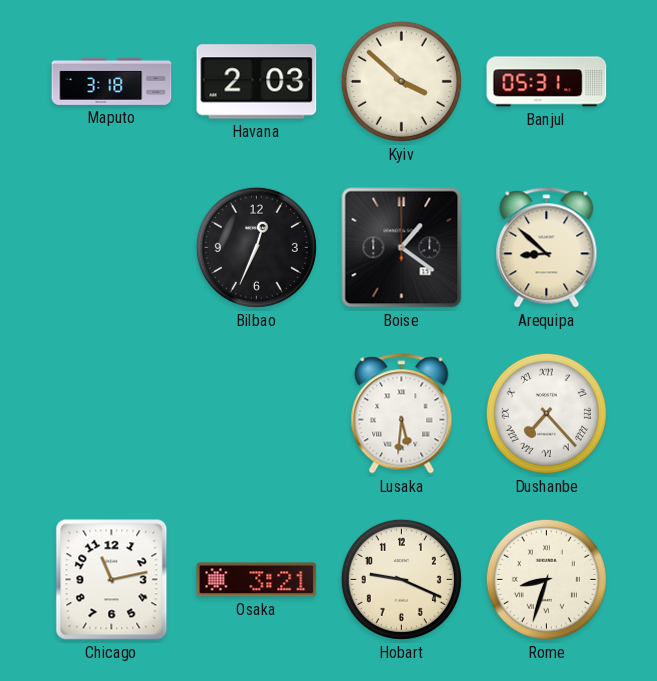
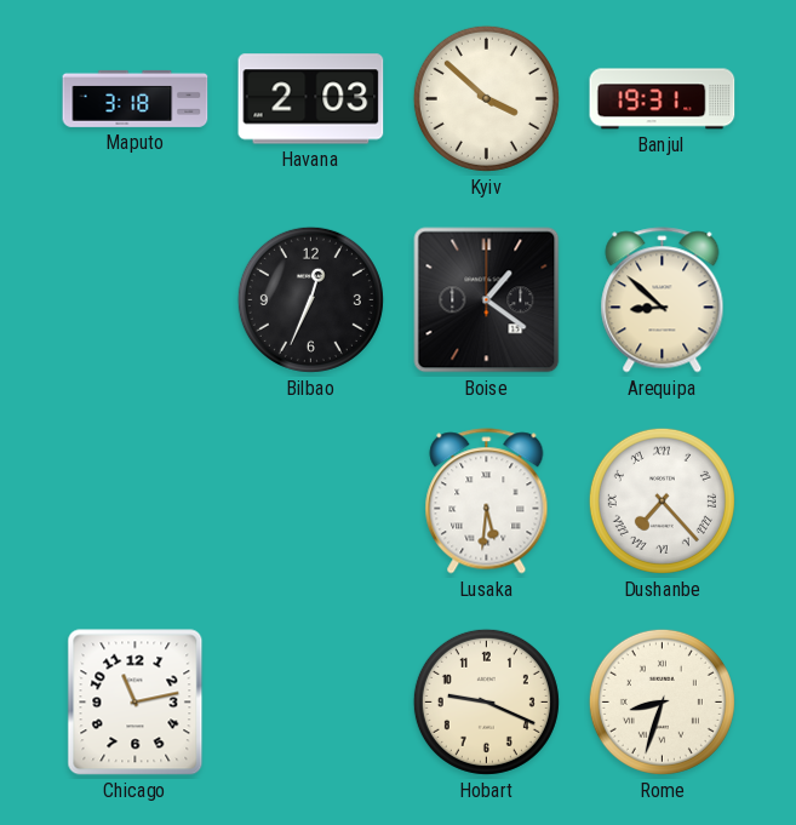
Banjul: 05:31 -> 19:31
Osaka: 3:21 -> none
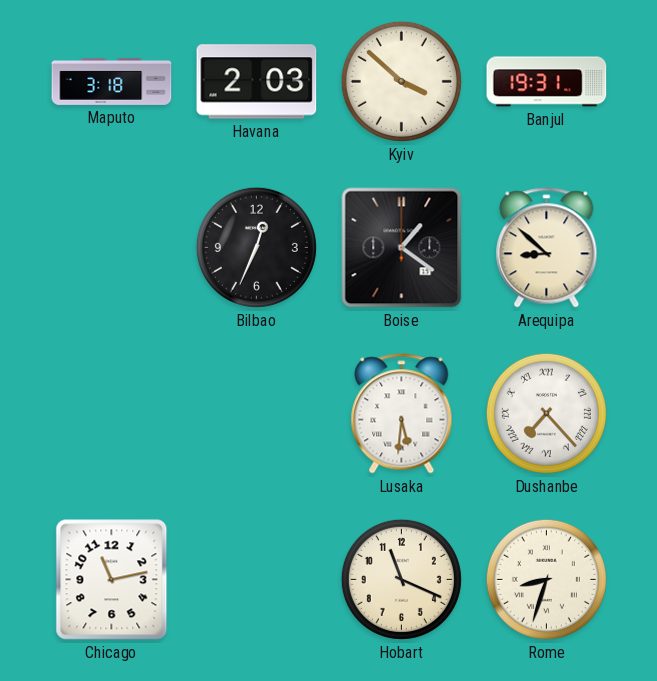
Hobart: 9:19 -> 11:19
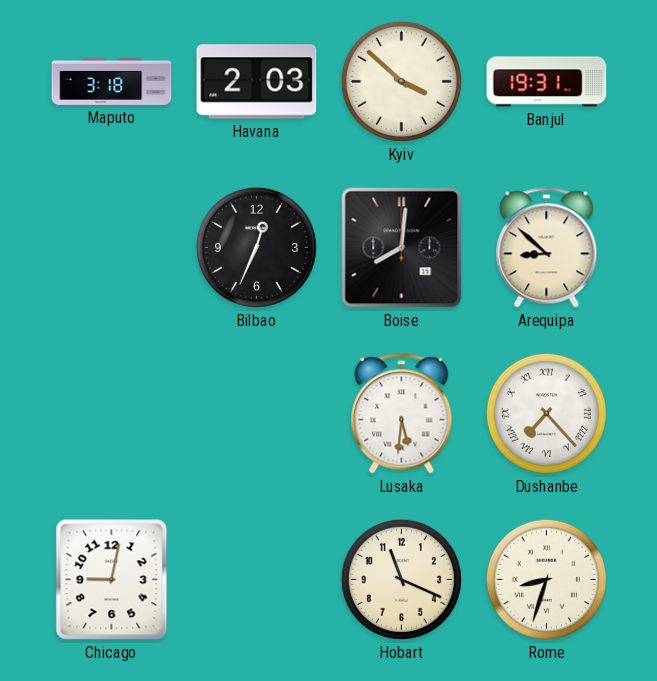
Boise: 1:21 -> 8:01
Chicago: 11:13 -> 9:02
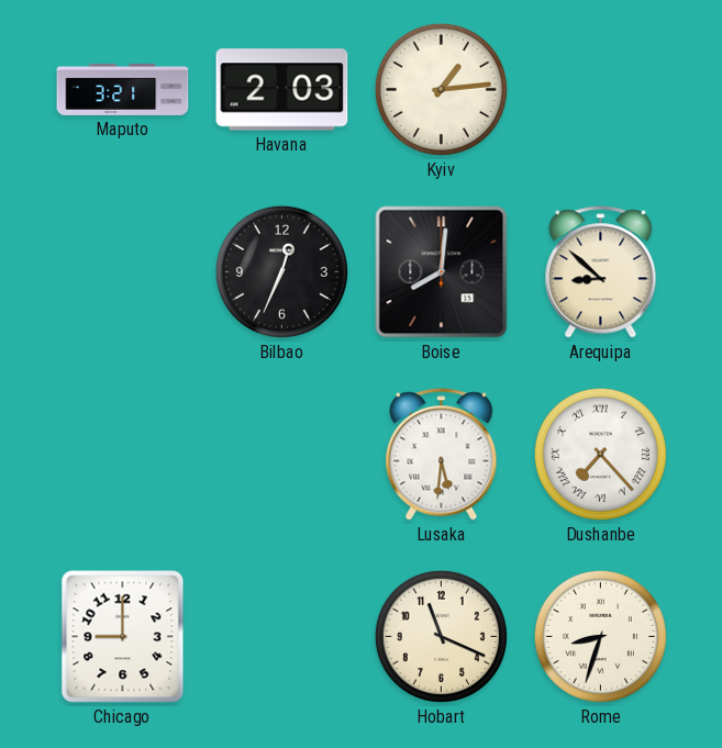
Maputo: 3:18 -> 3:21
Kyiv: 3:52 -> 1:14
Banjul: 19:31 -> none
Chicago: 9:02 -> 9:00
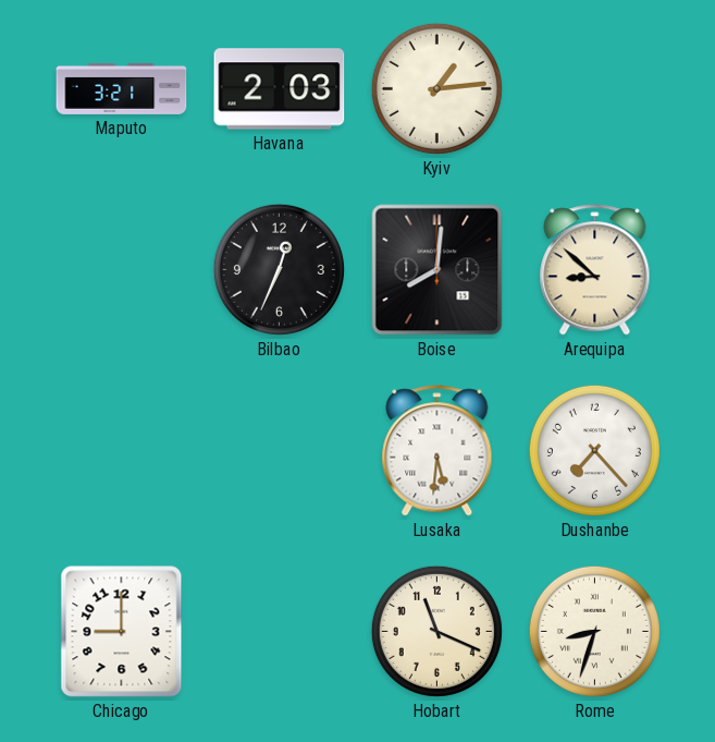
Dushanbe numerals: Roman -> Arabic
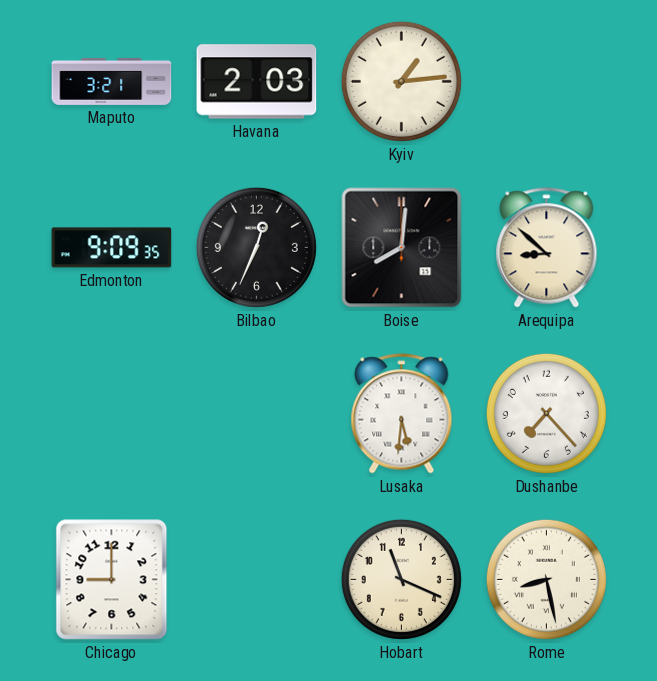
Edmonton: none -> 9:09
Rome: 8:33 -> 8:28
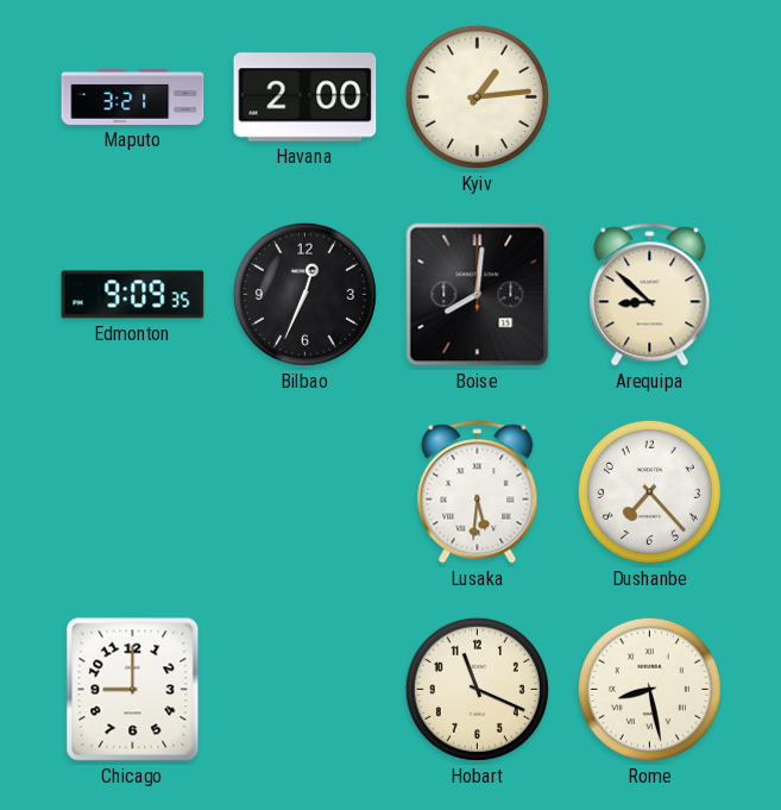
Havana: 2:03 -> 2:00
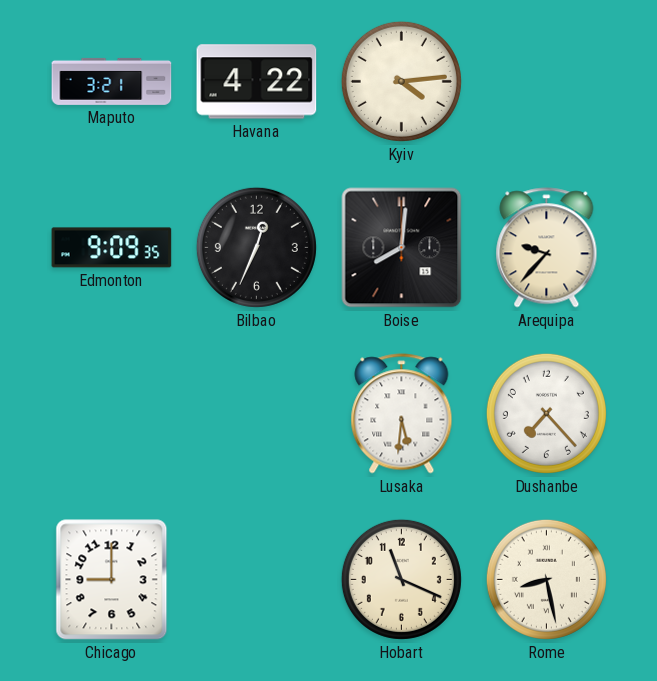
Havana: 2:00 -> 4:22
Kyiv: 1:14 -> 4:14
Arequipa: 8:52 -> 9:37
